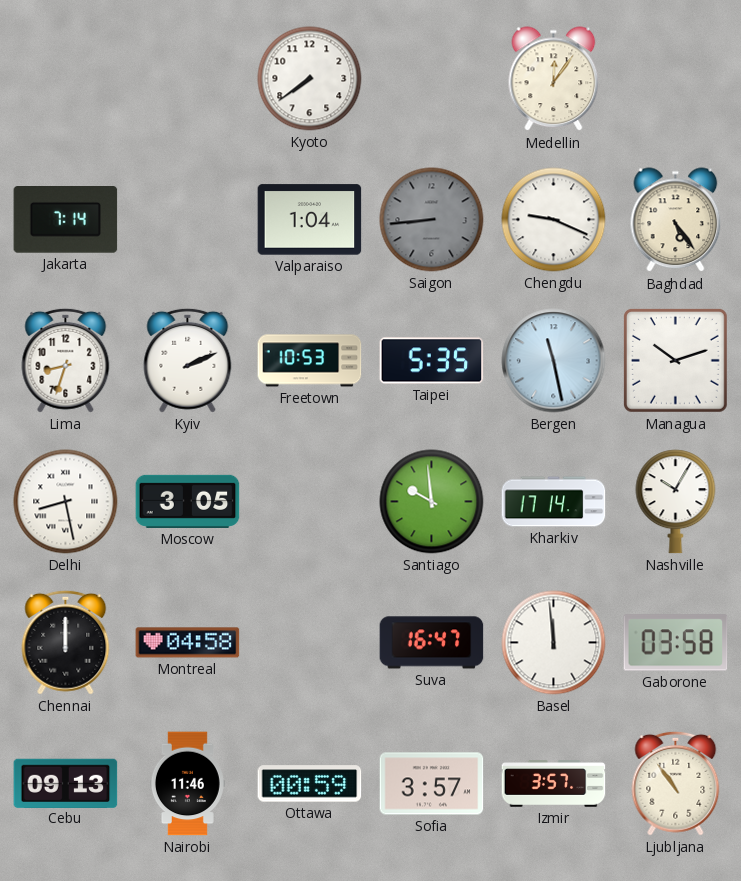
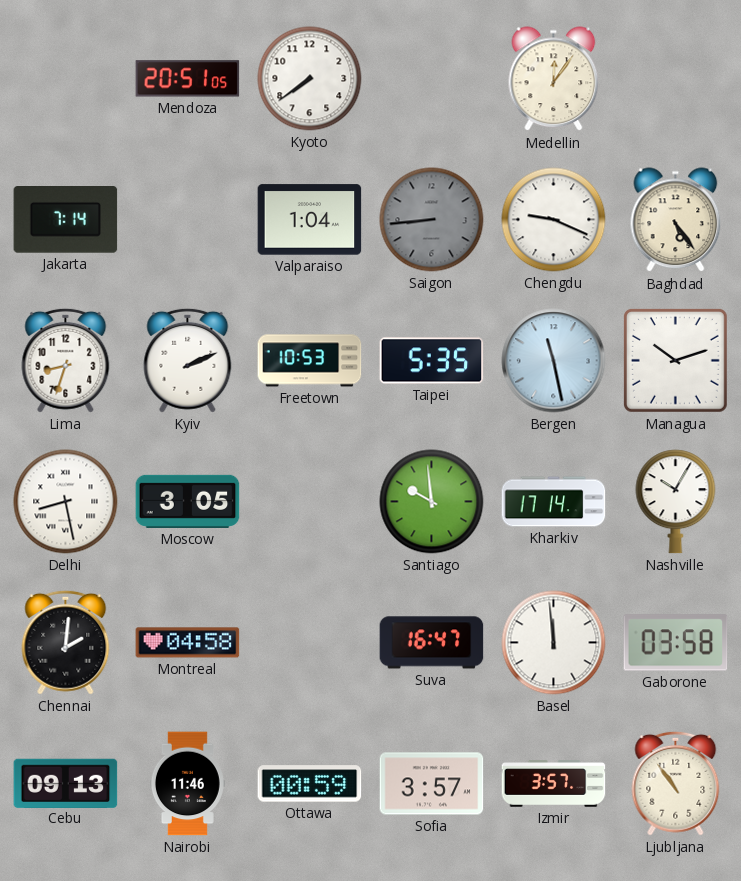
Mendoza: none -> 20:51
Chennai: 12:00 -> 2:01
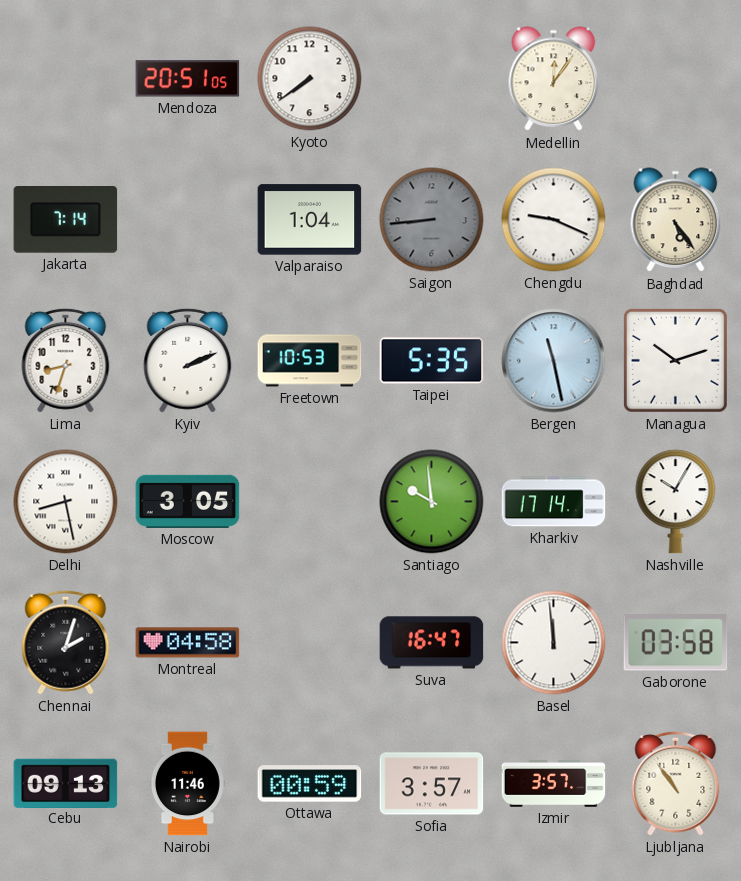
Chennai: 2:01 -> 2:03
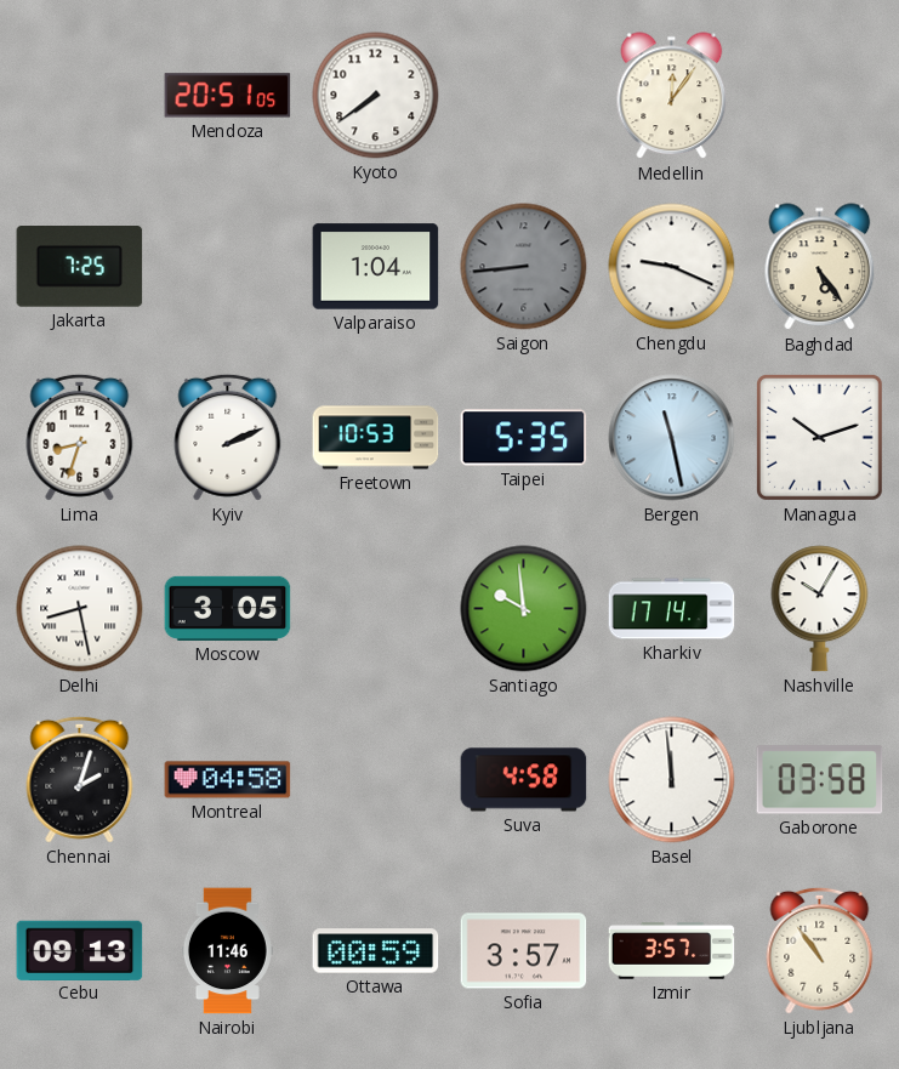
Jakarta: 7:14 -> 7:25
Suva: 16:47 -> 4:58
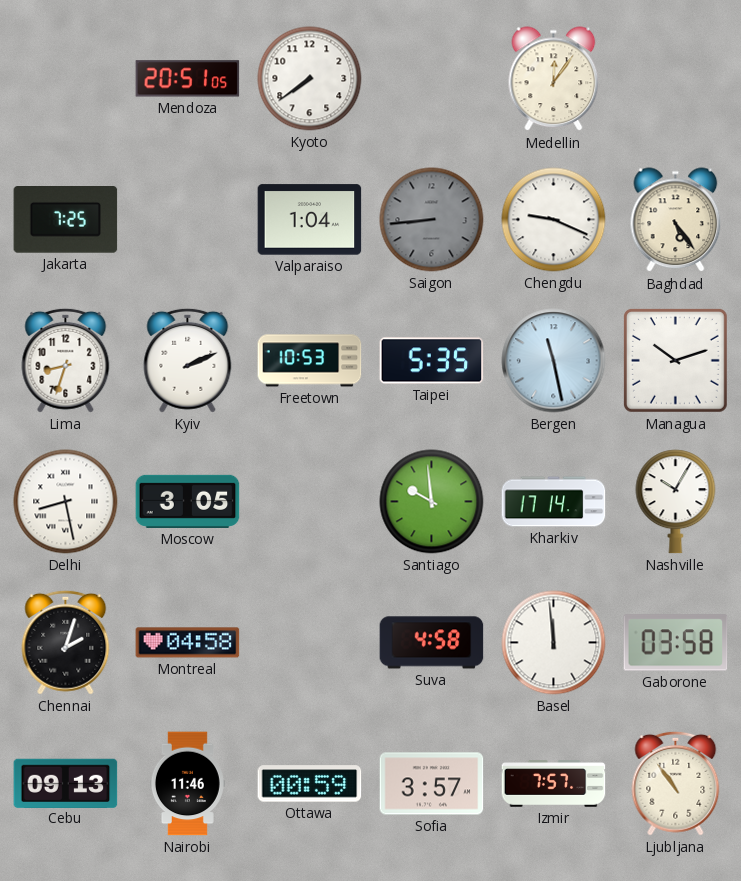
Izmir: 3:57 -> 7:57
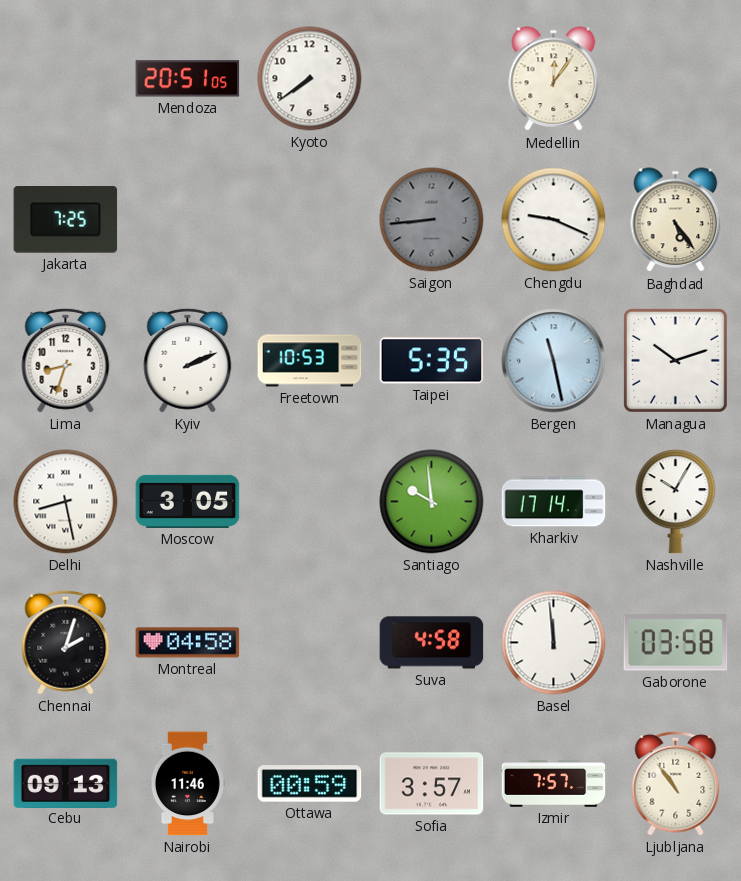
Valparaiso: 1:04 -> none
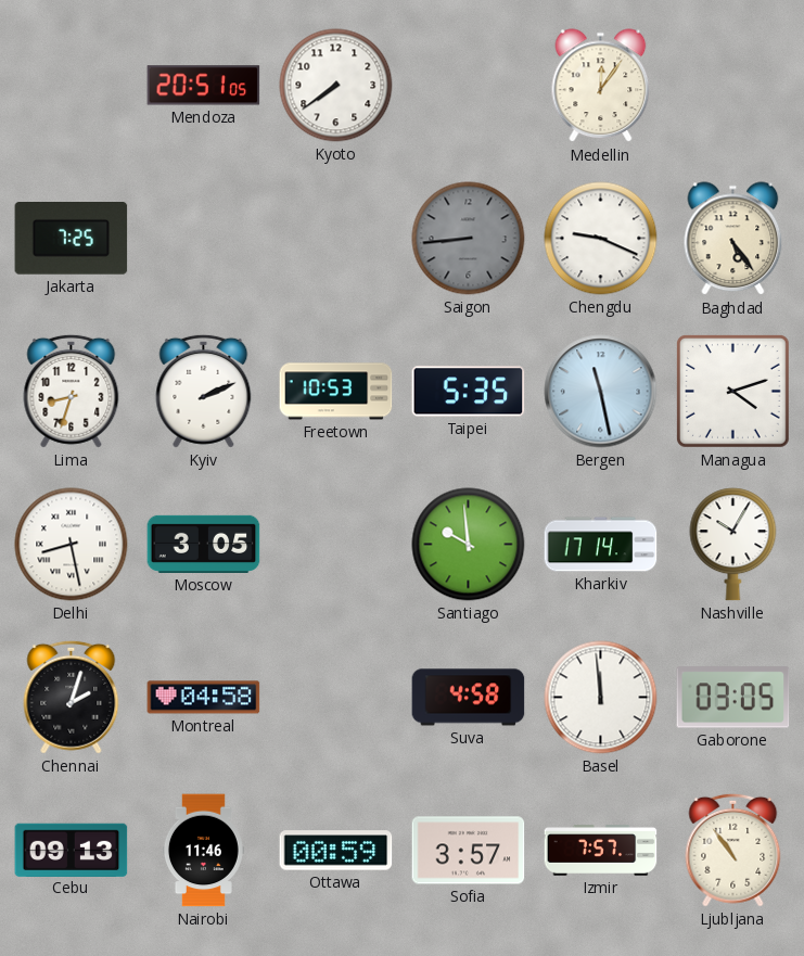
Managua: 10:12 -> 4:12
Gaborone: 03:58 -> 03:05
